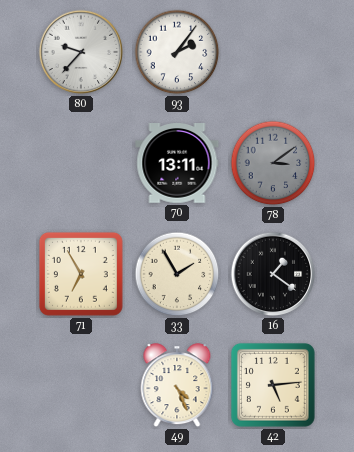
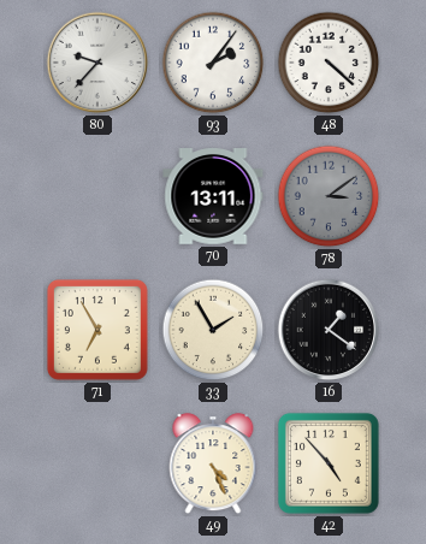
48: none -> 4:22
42: 5:14 -> 4:53
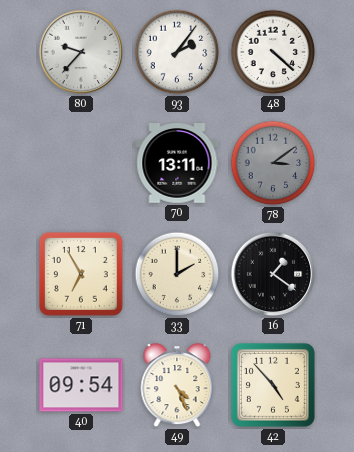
33: 1:55 -> 2:00
40: none -> 09:54
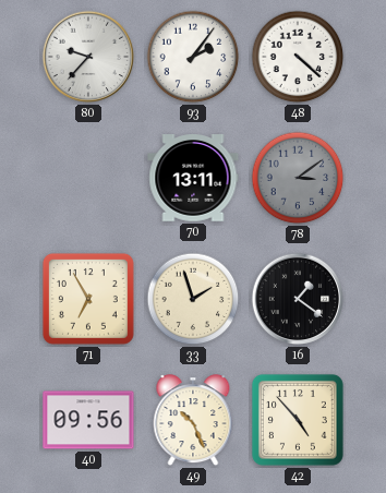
33: 2:00 -> 1:57
40: 09:54 -> 09:56
49: 4:26 -> 10:26
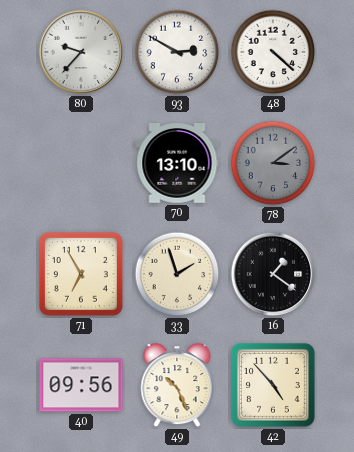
93: 2:06 -> 2:50
70: 13:11 -> 13:10
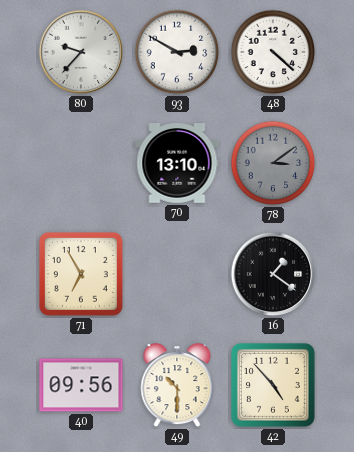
33: 1:57 -> none
49: 10:26 -> 10:30
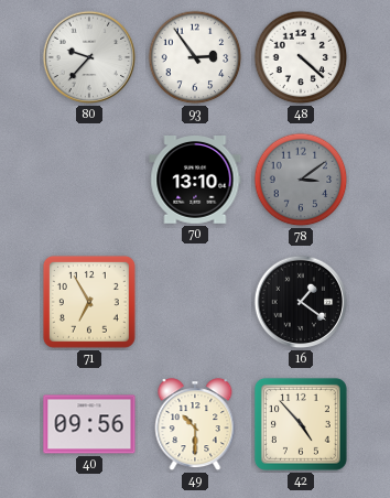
93: 2:50 -> 2:54
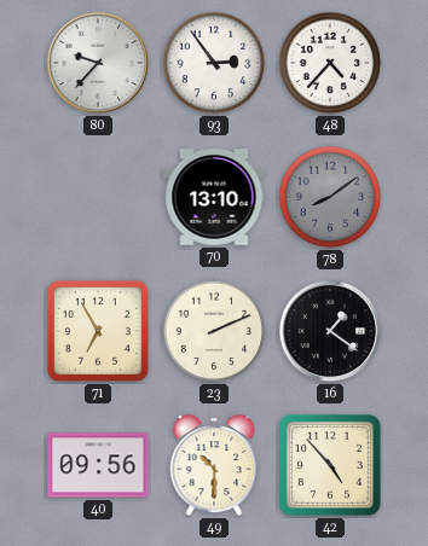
48: 4:22 -> 4:37
78: 3:09 -> 8:09
23: none -> 2:11
